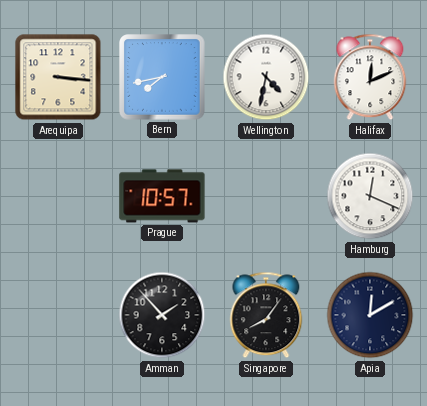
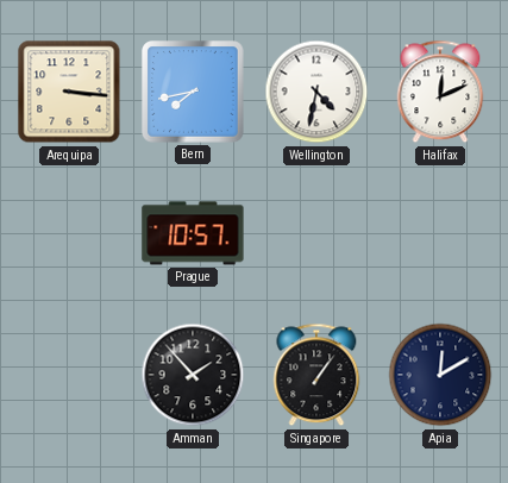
Hamburg: 12:19 -> none
Singapore: 8:06 -> 1:06
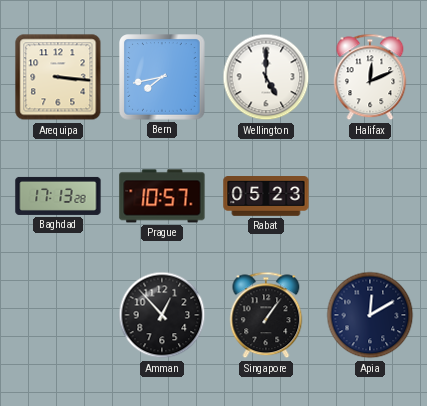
Wellington: 4:32 -> 5:00
Baghdad: none -> 17:13
Rabat: none -> 05:23
Amman: 1:53 -> 12:53
